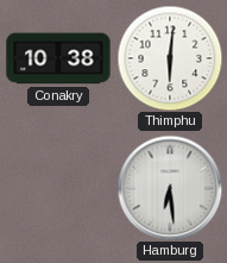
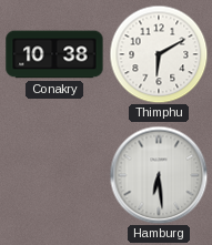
Thimphu: 6:01 -> 6:10
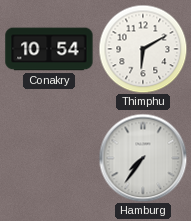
Conakry: 10:38 -> 10:54
Hamburg: 6:29 -> 7:36
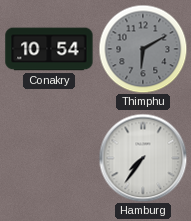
Thimphu dial: white -> grey
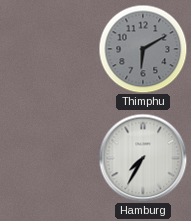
Conakry: 10:54 -> none
Hamburg: 7:36 -> 7:35
